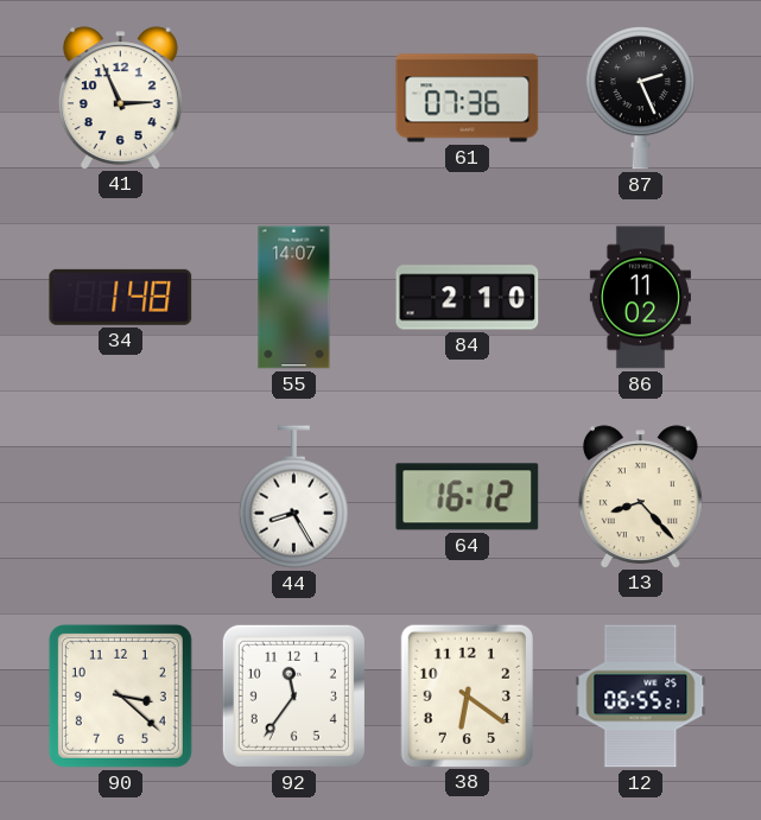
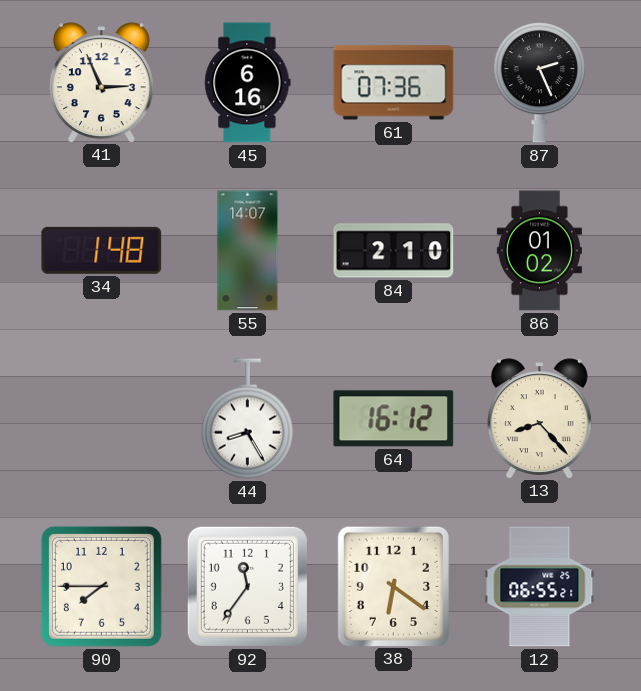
45: none -> 6:16
86: 11:02 -> 01:02
90: 3:22 -> 7:45
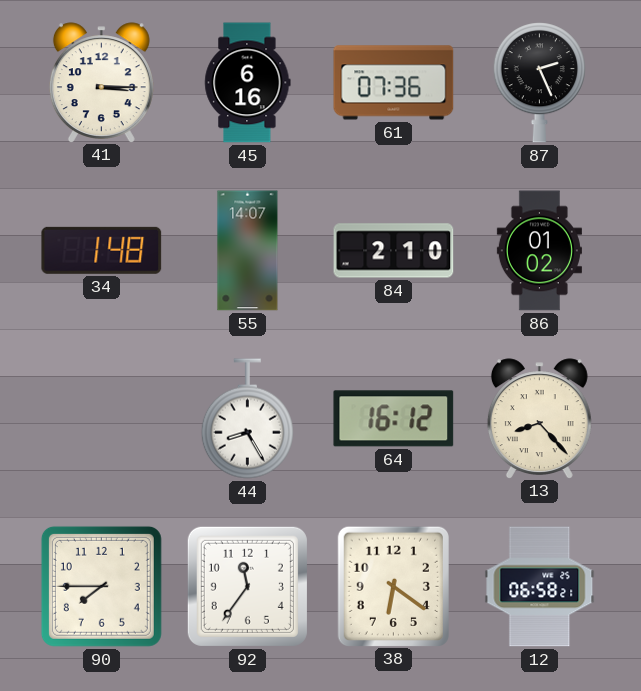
41: 2:56 -> 3:15
12: 06:55 -> 06:58
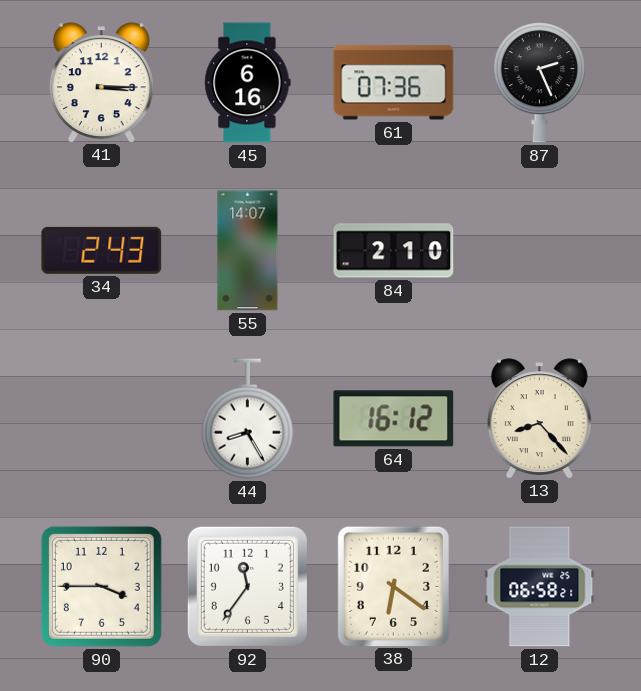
34: 1:48 -> 2:43
86: 01:02 -> none
90: 7:45 -> 3:45
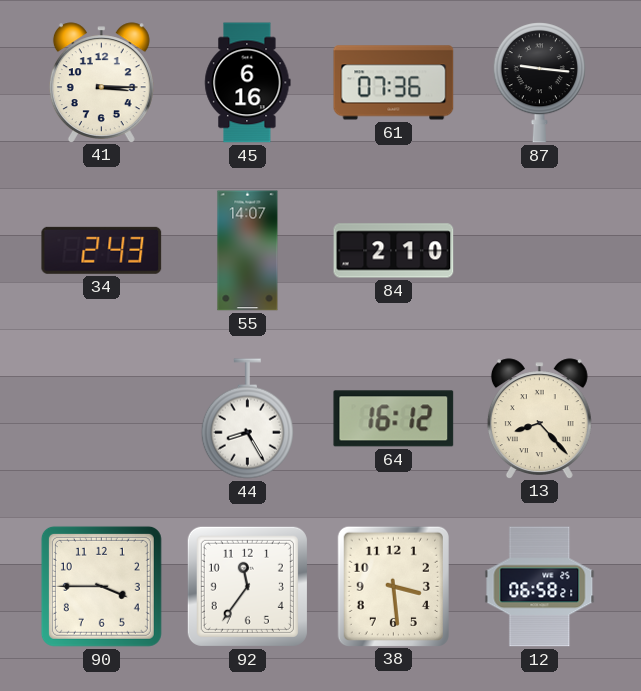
87: 2:26 -> 9:16
38: 6:21 -> 3:29
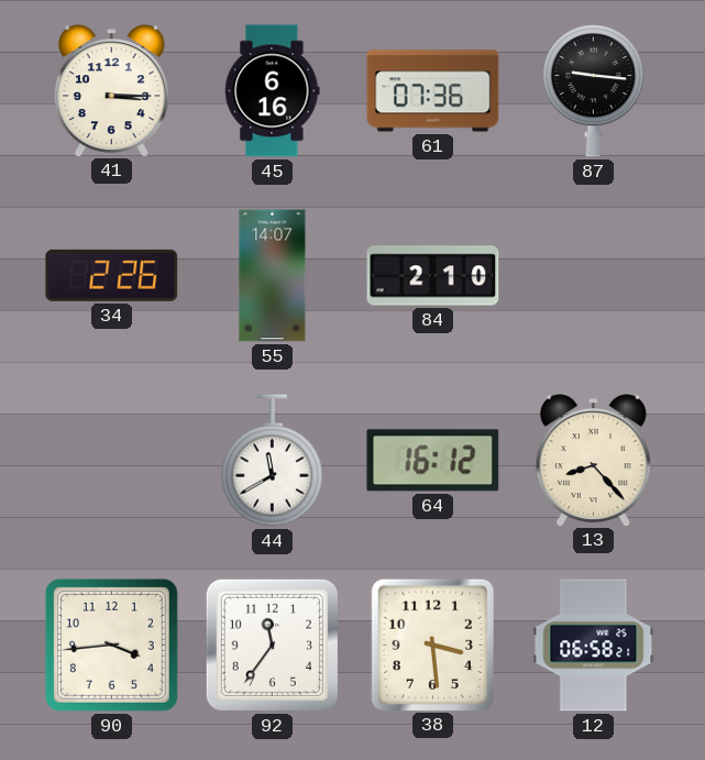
34: 2:43 -> 2:26
44: 8:25 -> 11:40
90: 3:45 -> 3:44
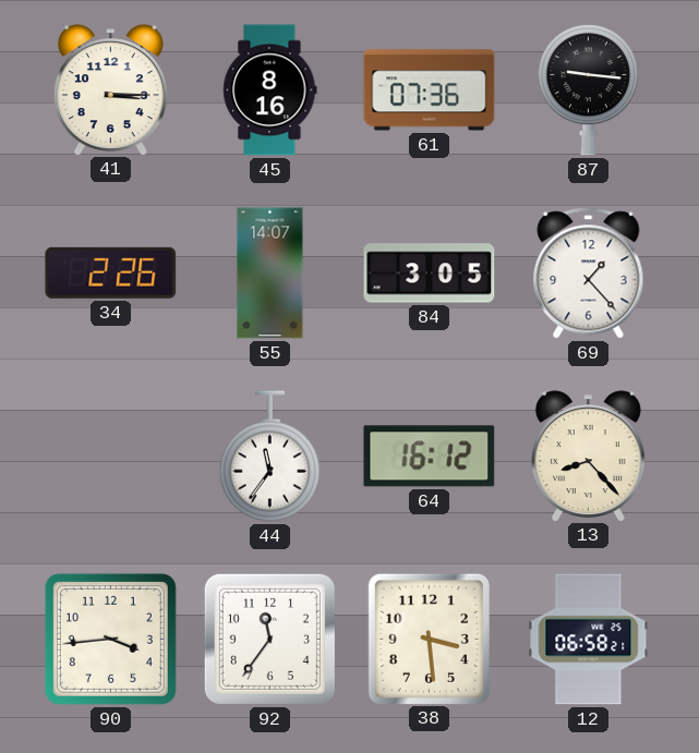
45: 6:16 -> 8:16
84: 2:10 -> 3:05
69: none -> 1:23
44: 11:40 -> 11:36
